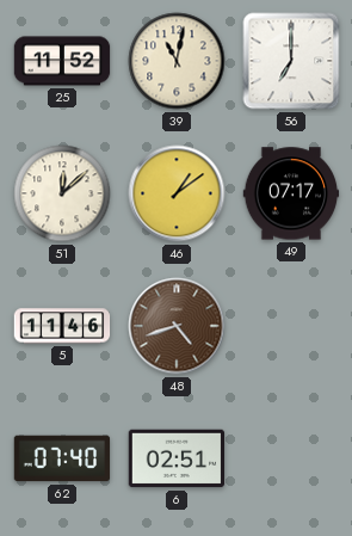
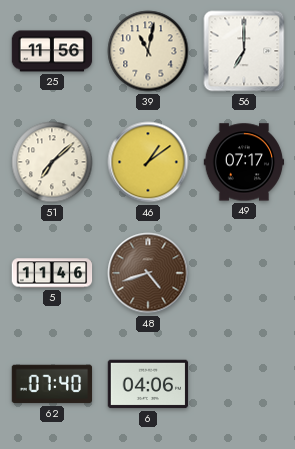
25: 11:52 -> 11:56
51: 12:08 -> 7:08
6: 02:51 -> 04:06
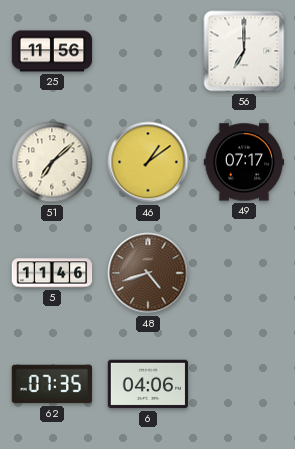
39: 11:02 -> none
62: 07:40 -> 07:35
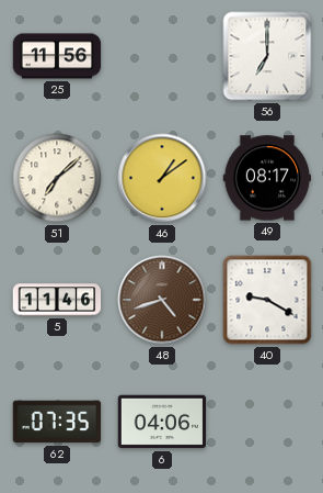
49: 07:17 -> 08:17
40: none -> 9:20
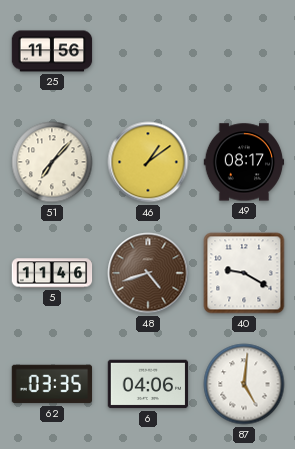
56: 7:00 -> none
51: 7:08 -> 7:07
62: 07:35 -> 03:35
87: none -> 5:01
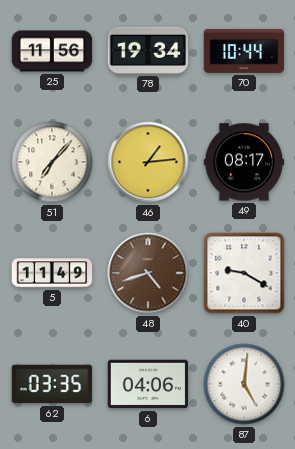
78: none -> 19:34
70: none -> 10:44
46: 1:09 -> 1:14
5: 11:46 -> 11:49
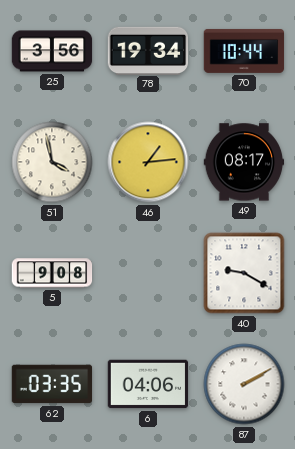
25: 11:56 -> 3:56
51: 7:07 -> 3:58
5: 11:49 -> 9:08
48: 4:42 -> none
87: 5:01 -> 2:10
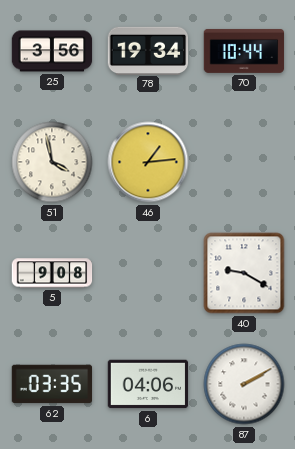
49: 08:17 -> none
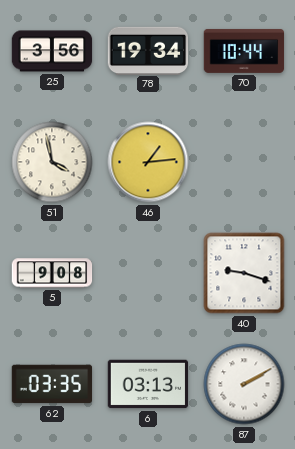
40: 9:20 -> 9:18
6: 04:06 -> 03:13
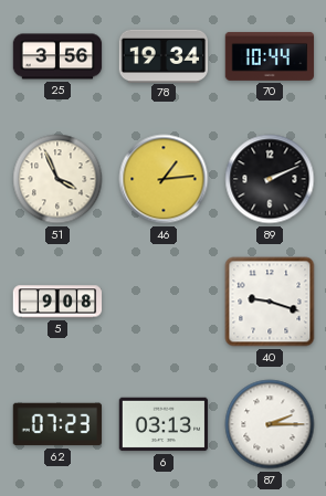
51: 3:58 -> 3:56
89: none -> 2:11
62: 03:35 -> 07:23
87: 2:10 -> 2:15
